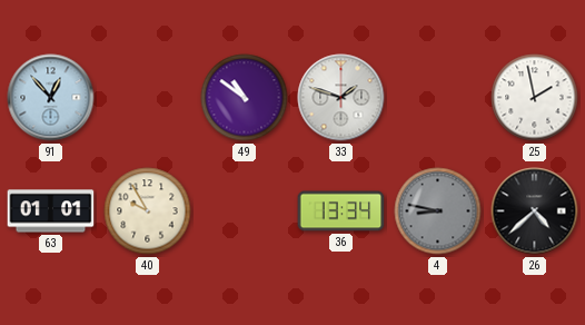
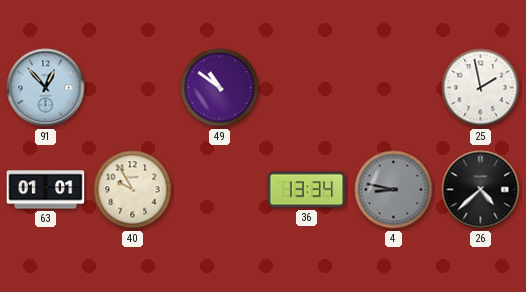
33: 1:48 -> none
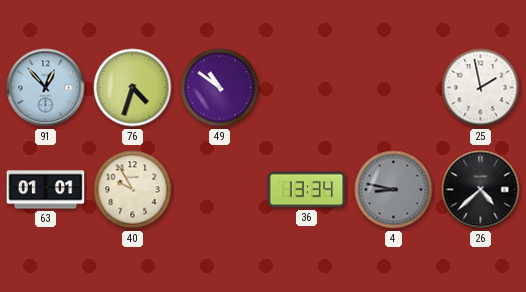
76: none -> 4:33
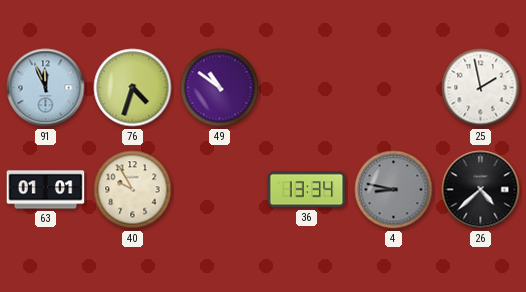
91: 12:53 -> 11:56
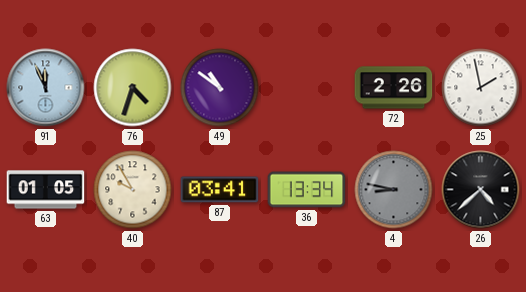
72: none -> 2:26
63: 01:01 -> 01:05
87: none -> 03:41
